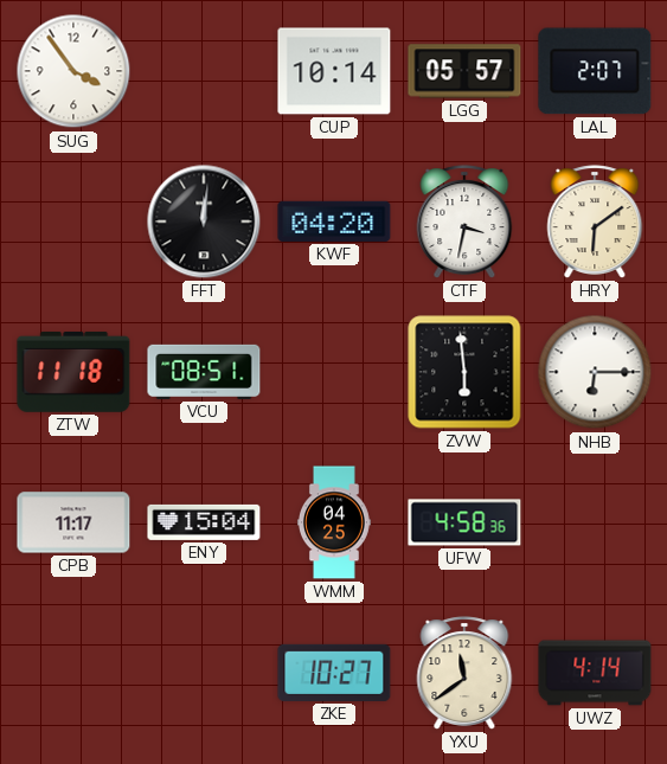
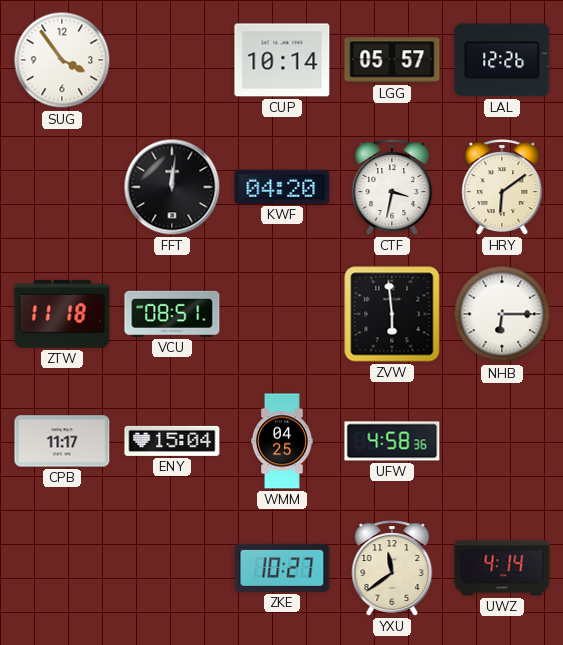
LAL: 2:07 -> 12:26
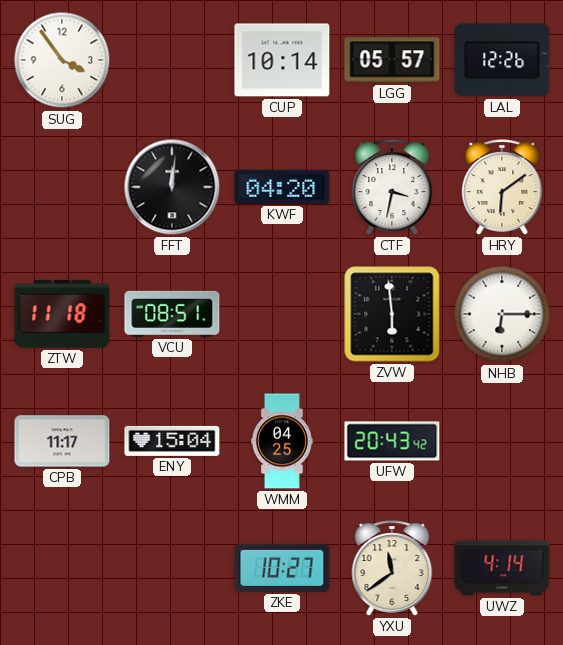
UFW: 4:58 -> 20:43
